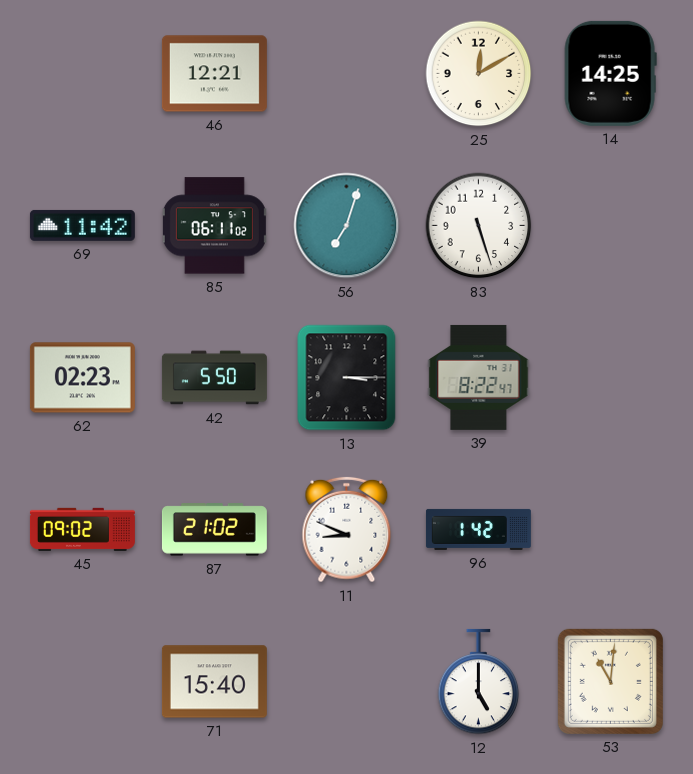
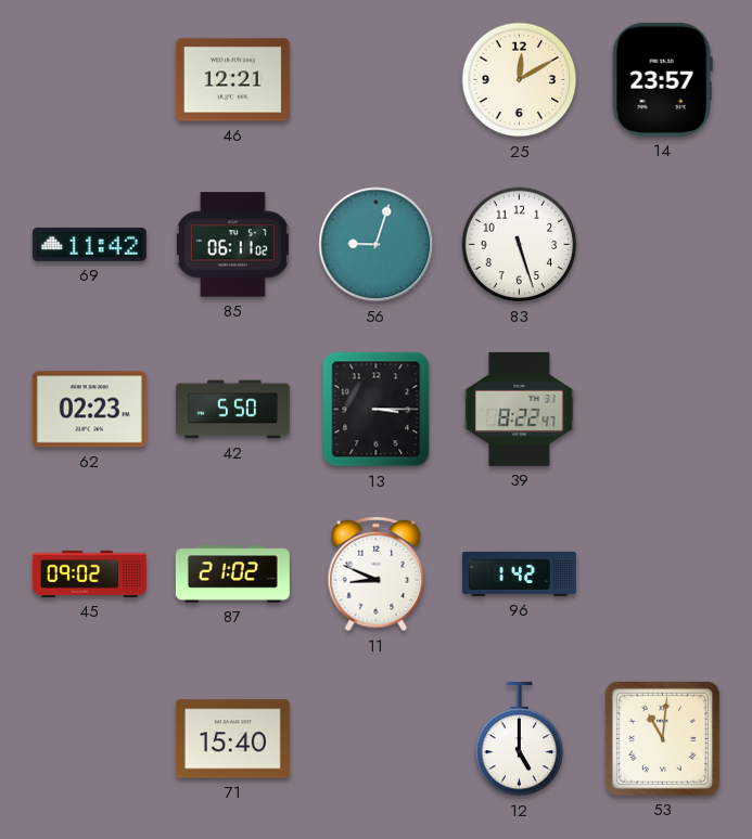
14: 14:25 -> 23:57
56: 7:03 -> 9:03
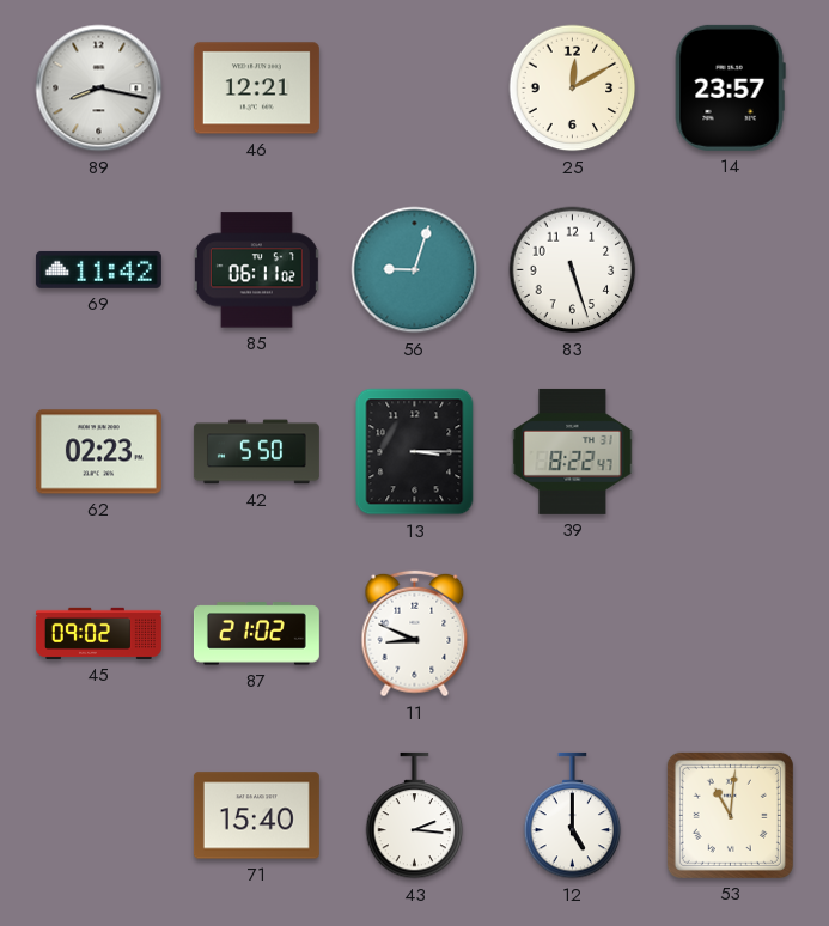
89: none -> 8:17
96: 1:42 -> none
43: none -> 2:16
